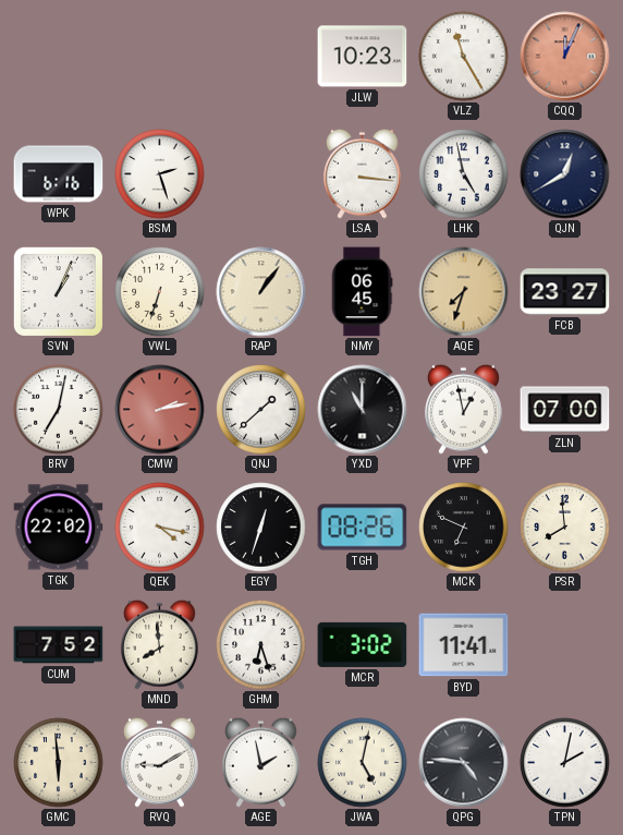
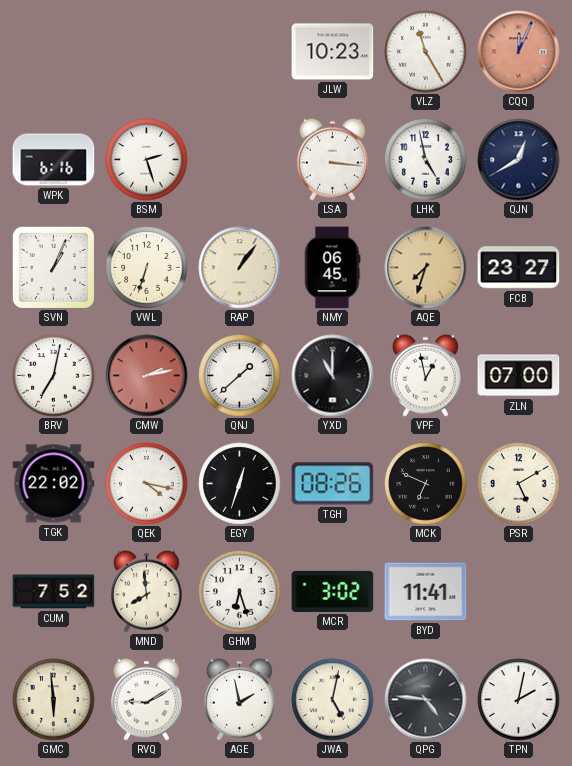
PSR: 7:59 -> 5:10
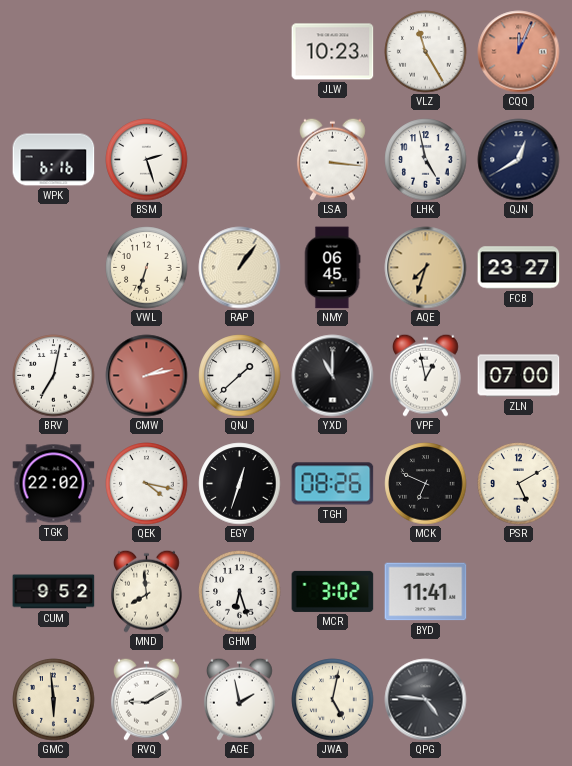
SVN: 1:04 -> none
CUM: 7:52 -> 9:52
TPN: 2:02 -> none
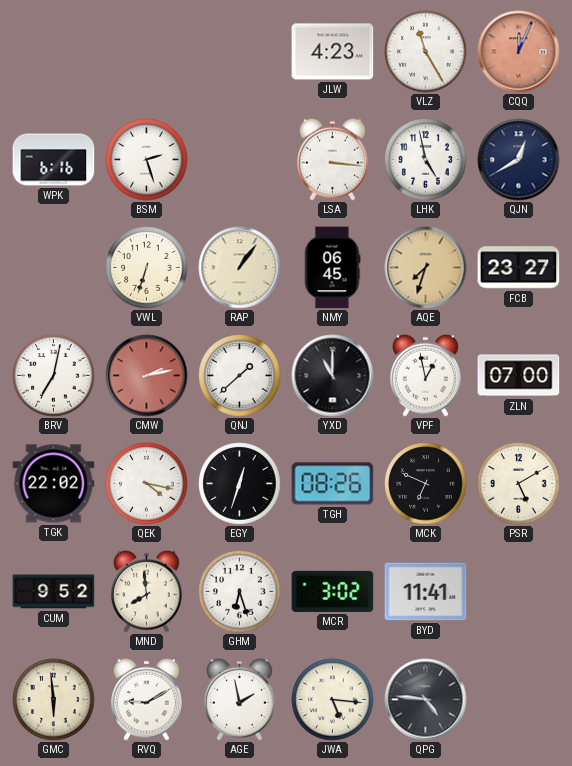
JLW: 10:23 -> 4:23
JWA: 5:02 -> 5:16
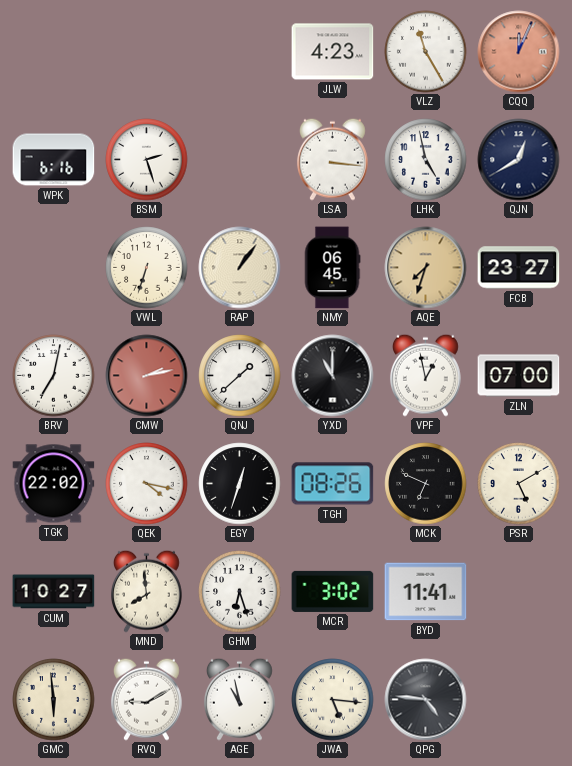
CUM: 9:52 -> 10:27
AGE: 1:58 -> 10:58
